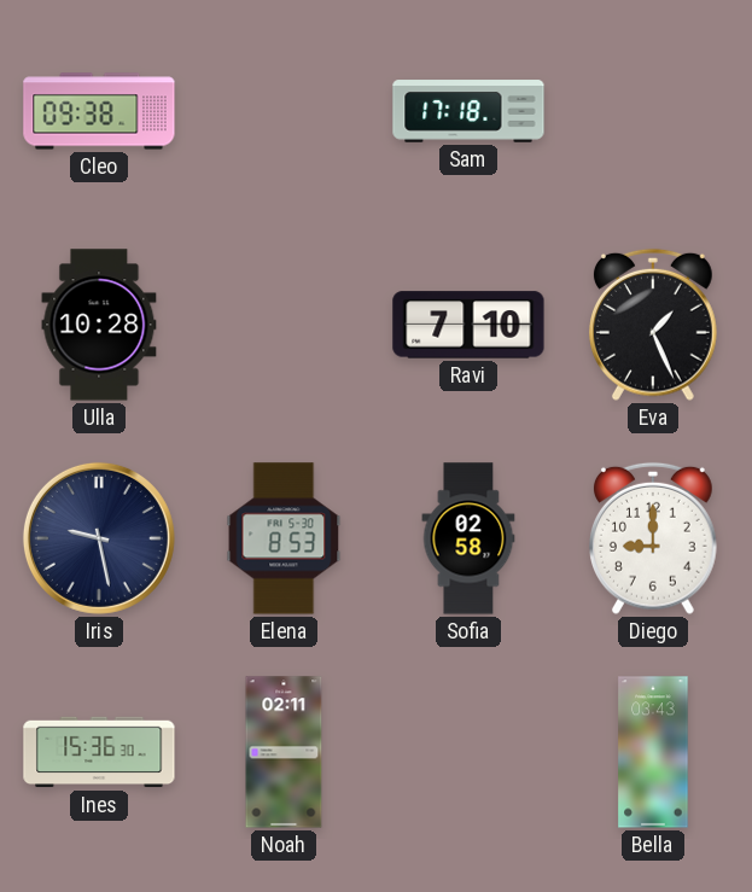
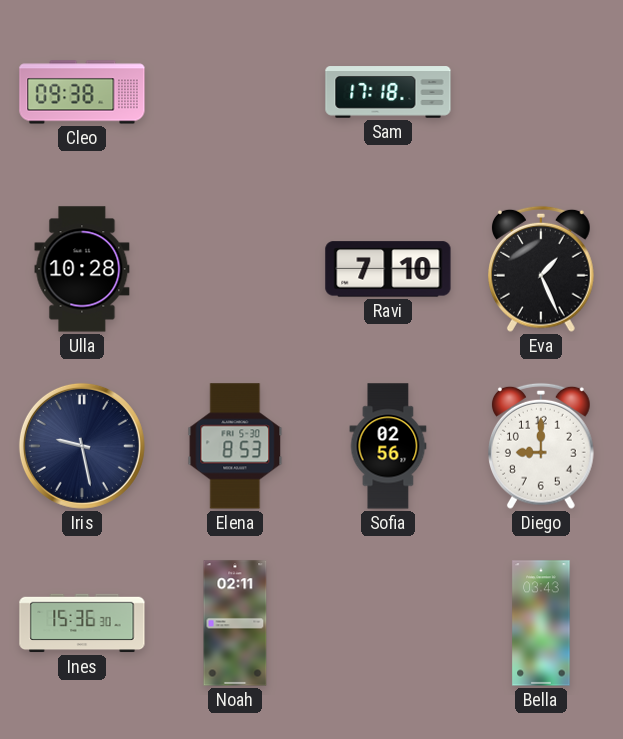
Sofia: 02:58 -> 02:56
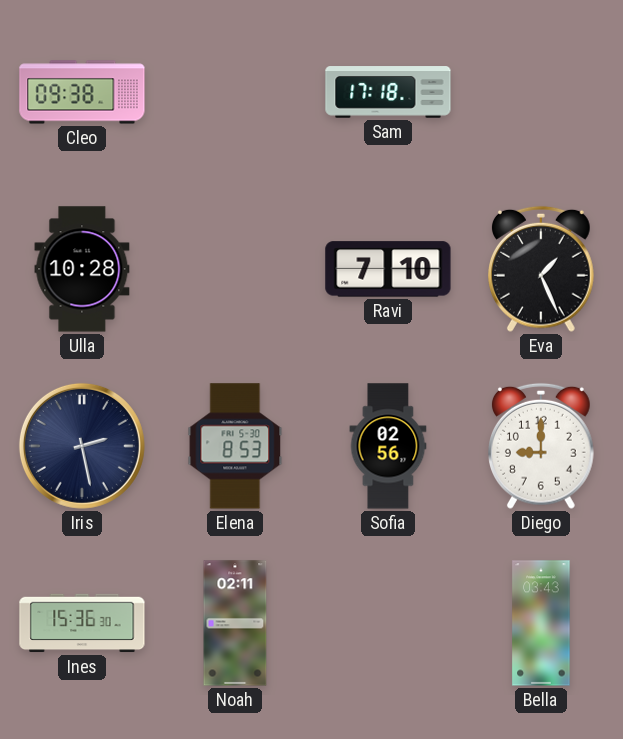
Iris: 9:28 -> 2:28
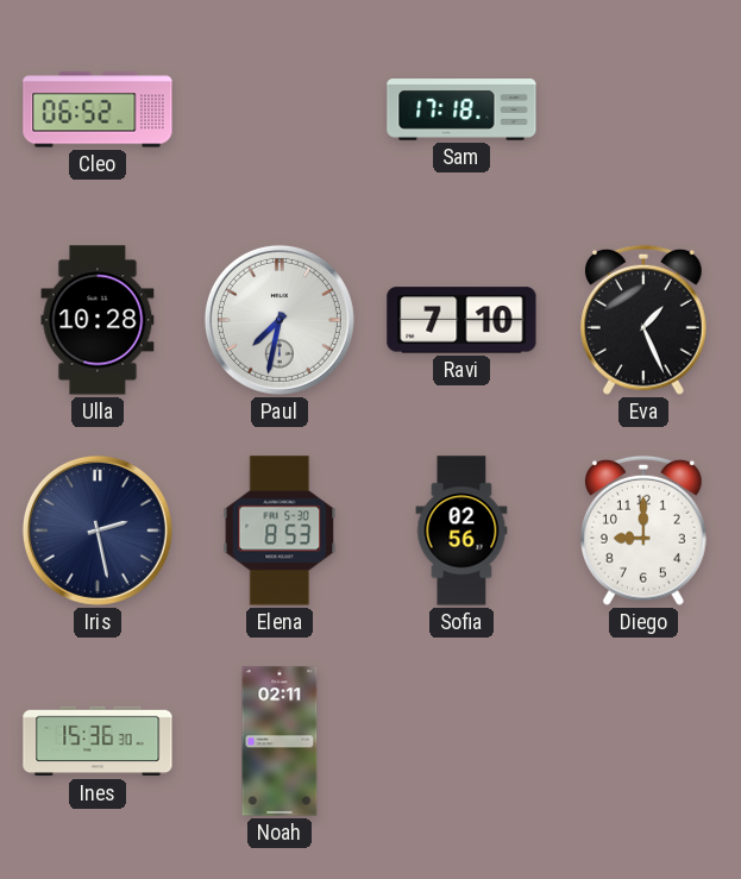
Cleo: 09:38 -> 06:52
Paul: none -> 7:32
Bella: 03:43 -> none
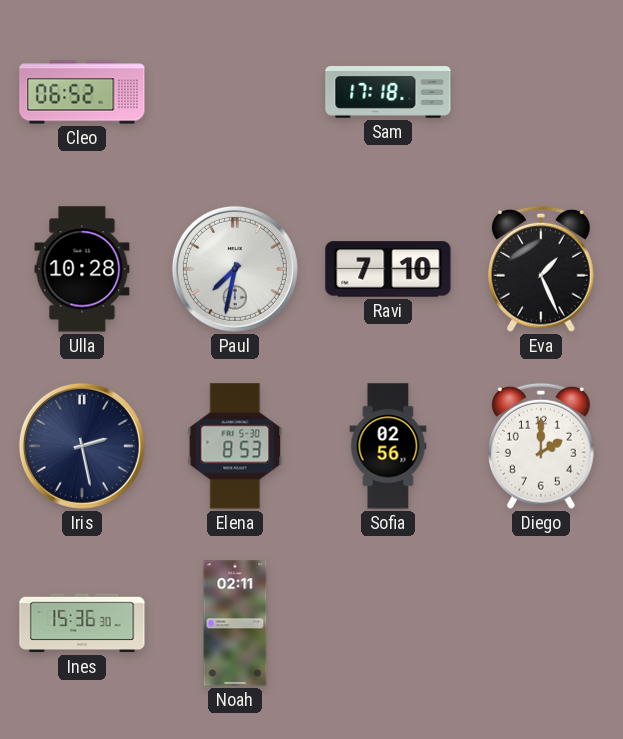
Diego: 9:00 -> 2:00
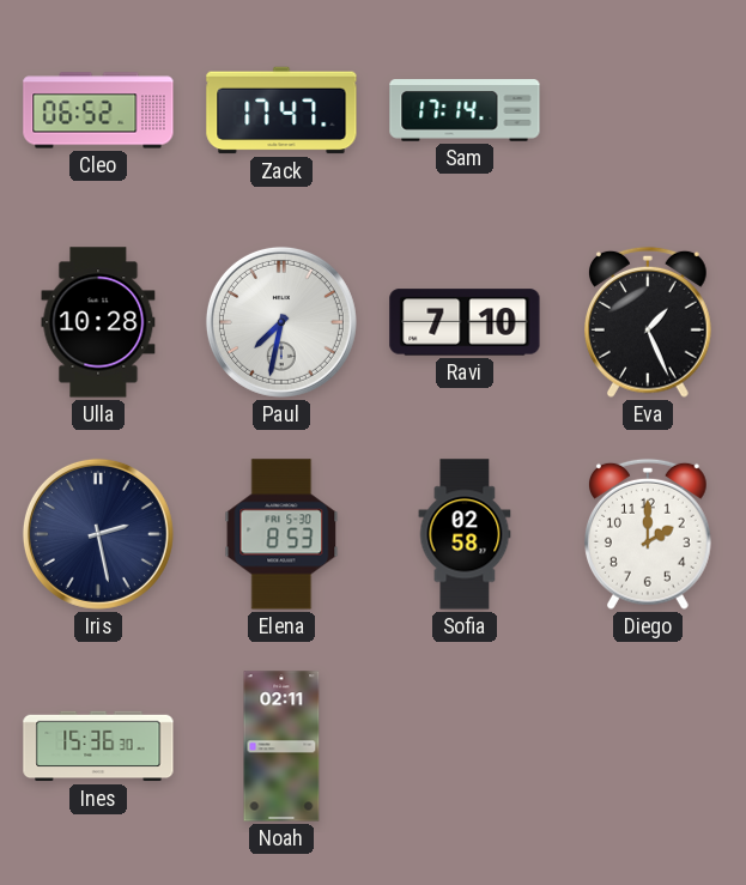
Zack: none -> 17:47
Sam: 17:18 -> 17:14
Sofia: 02:56 -> 02:58
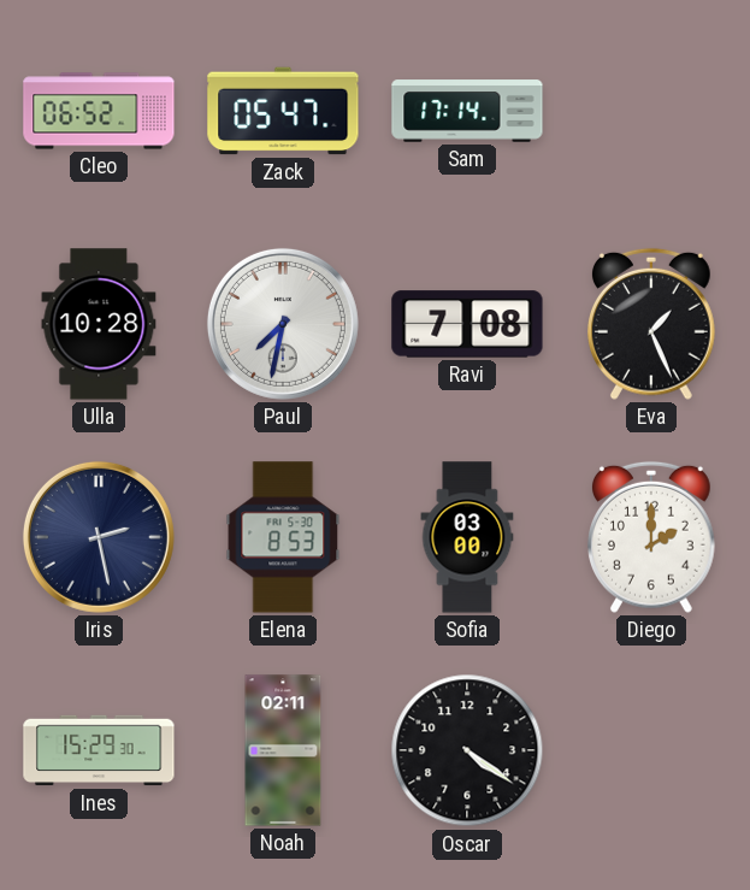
Zack: 17:47 -> 05:47
Ravi: 7:10 -> 7:08
Sofia: 02:58 -> 03:00
Ines: 15:36 -> 15:29
Oscar: none -> 4:21
